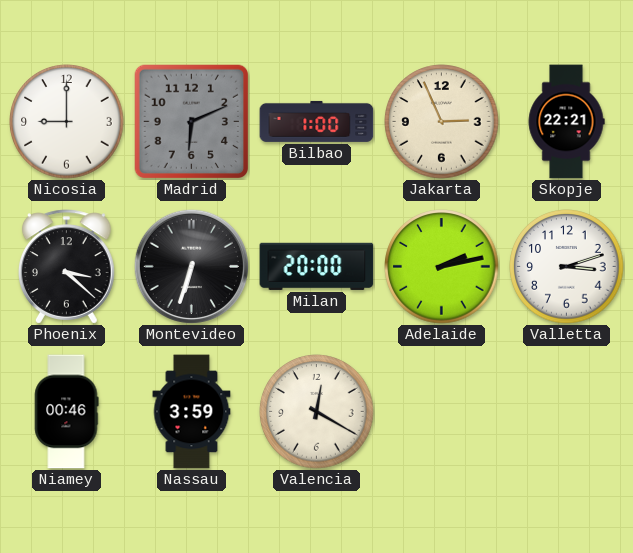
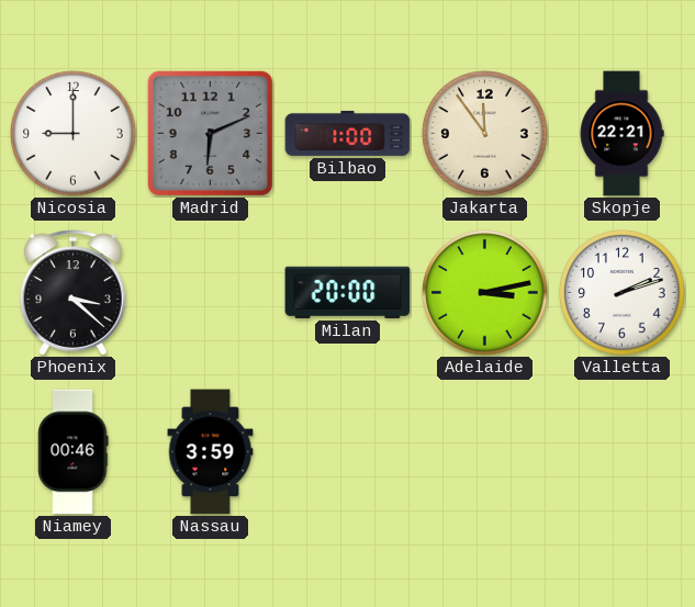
Jakarta: 2:56 -> 11:54
Montevideo: 6:33 -> none
Adelaide: 2:13 -> 3:13
Valletta: 3:12 -> 2:12
Valencia: 12:20 -> none
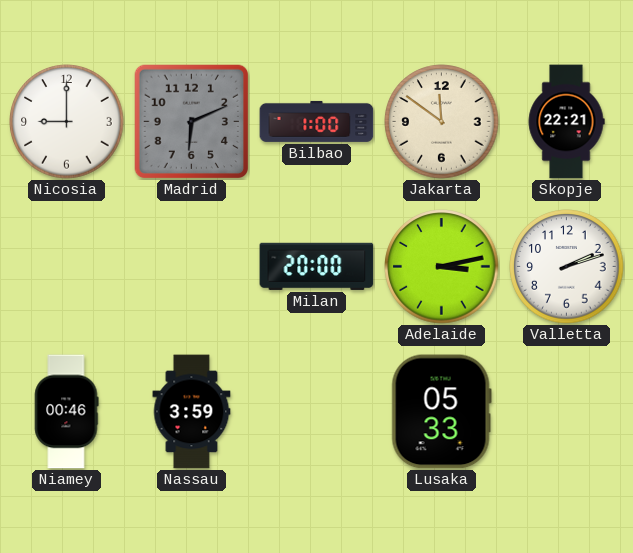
Jakarta: 11:54 -> 11:51
Phoenix: 3:22 -> none
Lusaka: none -> 05:33
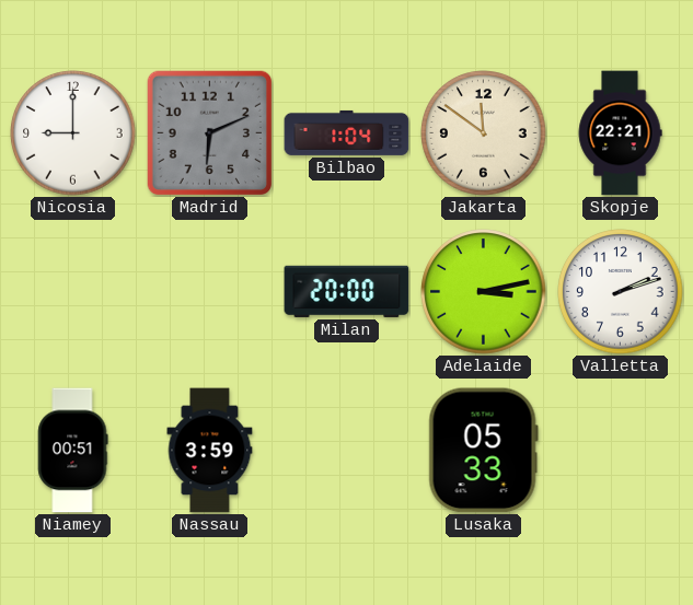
Bilbao: 1:00 -> 1:04
Niamey: 00:46 -> 00:51
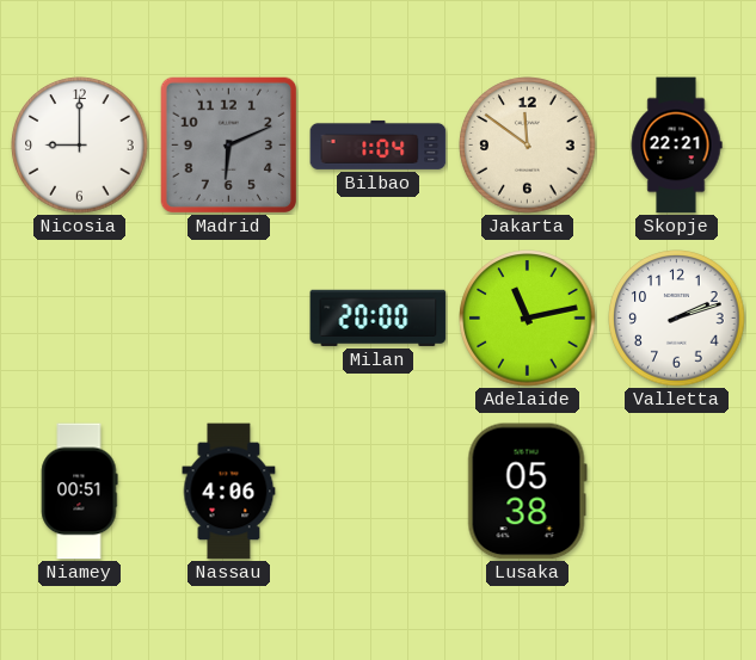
Adelaide: 3:13 -> 11:13
Nassau: 3:59 -> 4:06
Lusaka: 05:33 -> 05:38
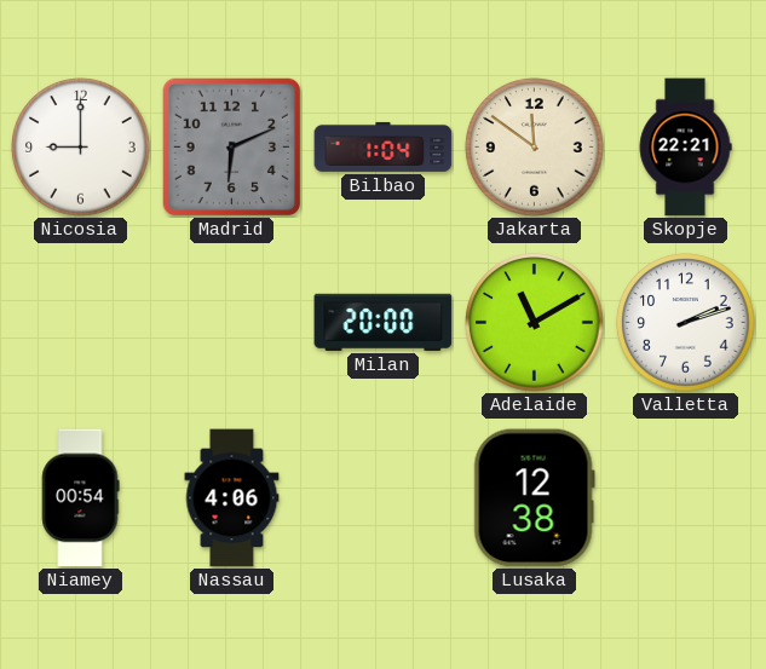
Adelaide: 11:13 -> 11:10
Niamey: 00:51 -> 00:54
Lusaka: 05:38 -> 12:38
